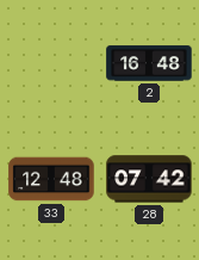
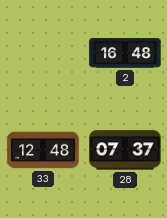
28: 07:42 -> 07:37
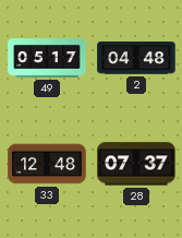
49: none -> 05:17
2: 16:48 -> 04:48
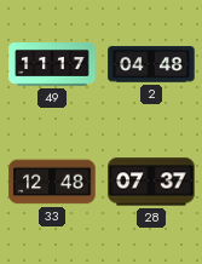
49: 05:17 -> 11:17
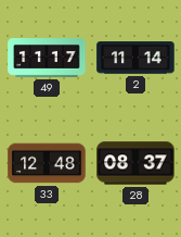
2: 04:48 -> 11:14
28: 07:37 -> 08:37
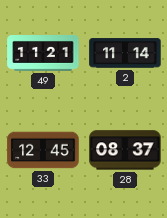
49: 11:17 -> 11:21
33: 12:48 -> 12:45
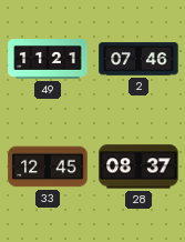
2: 11:14 -> 07:46
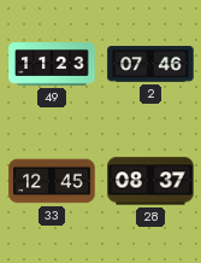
49: 11:21 -> 11:23
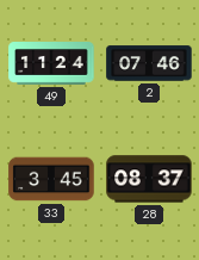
49: 11:23 -> 11:24
33: 12:45 -> 3:45
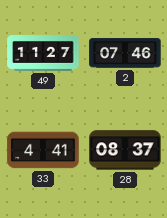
49: 11:24 -> 11:27
33: 3:45 -> 4:41
